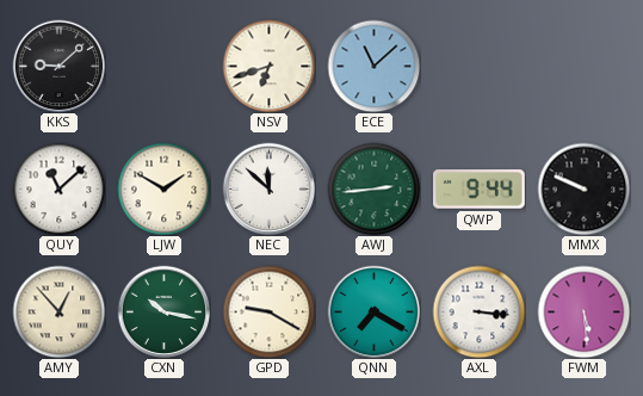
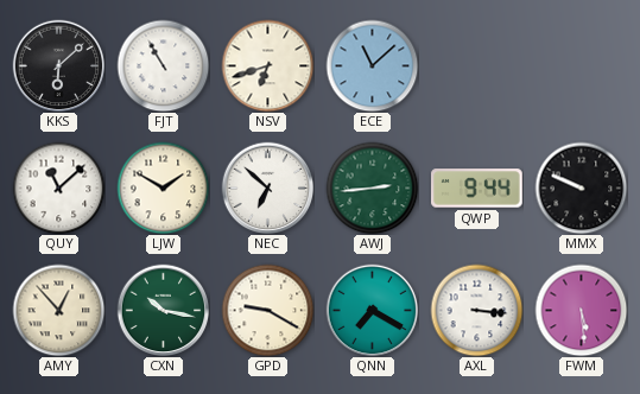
KKS: 9:08 -> 6:08
FJT: none -> 10:55
NEC: 11:52 -> 6:52
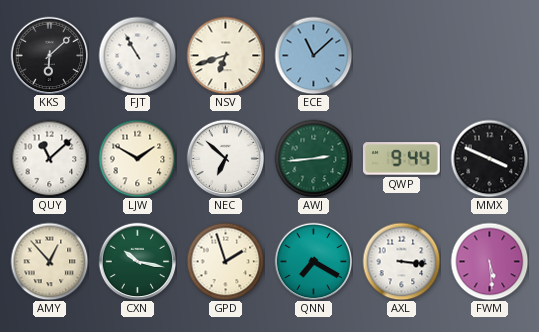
MMX: 9:49 -> 3:49
GPD: 9:20 -> 1:57
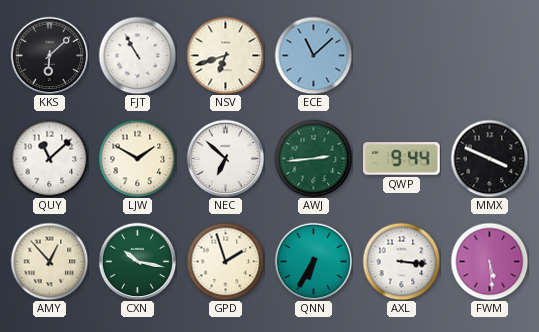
QNN: 7:20 -> 6:35
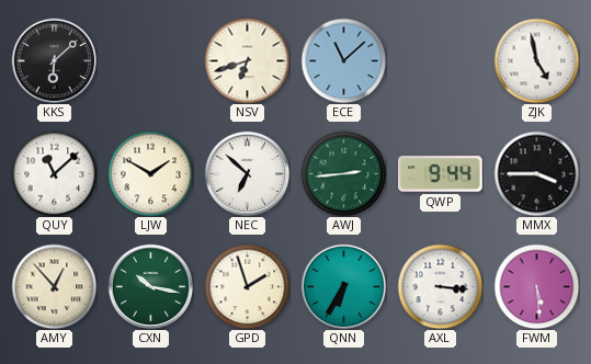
FJT: 10:55 -> none
ZJK: none -> 4:58
MMX: 3:49 -> 3:45
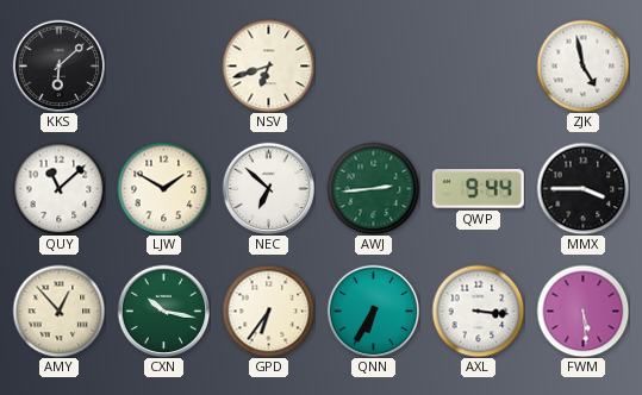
ECE: 11:08 -> none
GPD: 1:57 -> 6:36
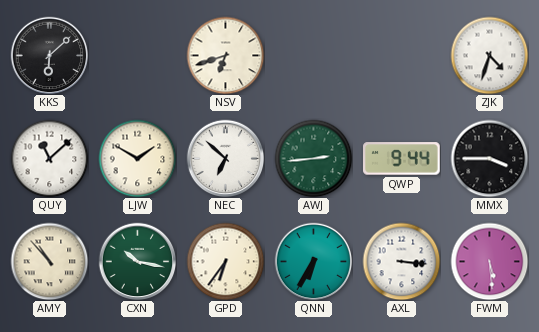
ZJK: 4:58 -> 4:33
AMY: 12:53 -> 10:53
